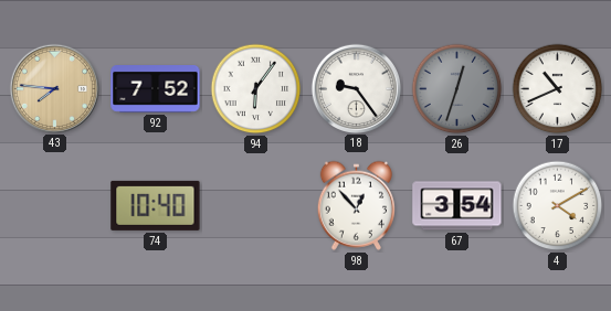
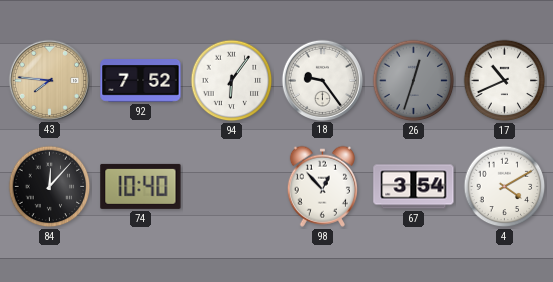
84: none -> 12:07
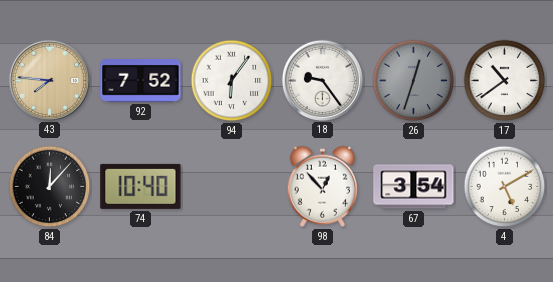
17: 10:41 -> 10:39
4: 4:10 -> 5:10
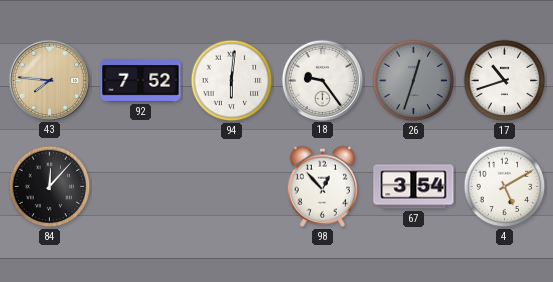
94: 6:06 -> 6:01
17: 10:39 -> 10:42
74: 10:40 -> none
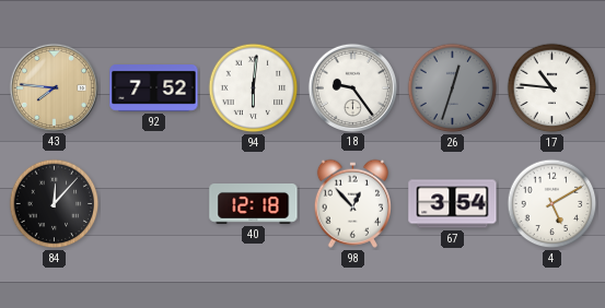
17: 10:42 -> 10:46
40: none -> 12:18
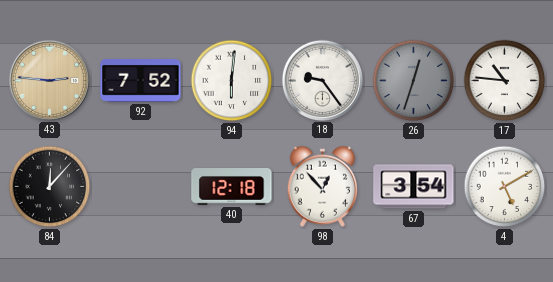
43: 7:46 -> 2:46
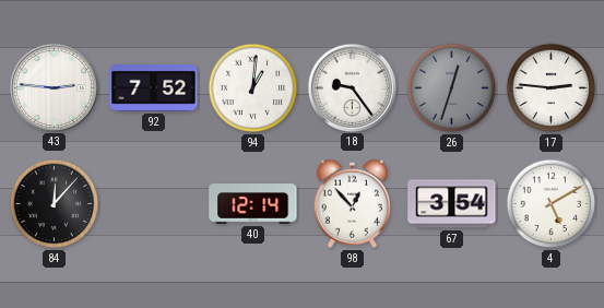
43 dial: champagne -> white
94: 6:01 -> 1:01
17: 10:46 -> 2:46
40: 12:18 -> 12:14
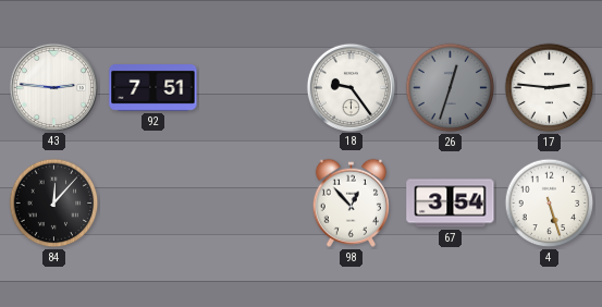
92: 7:52 -> 7:51
94: 1:01 -> none
40: 12:14 -> none
4: 5:10 -> 5:27
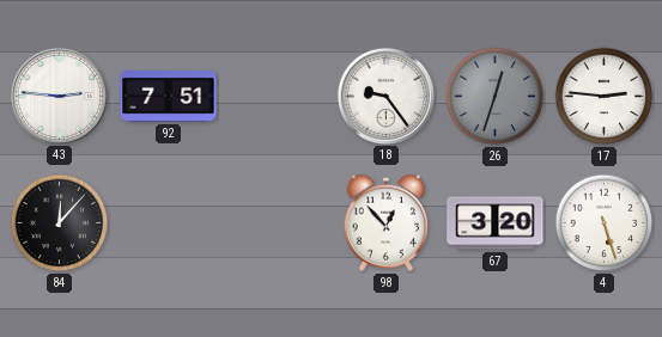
67: 3:54 -> 3:20
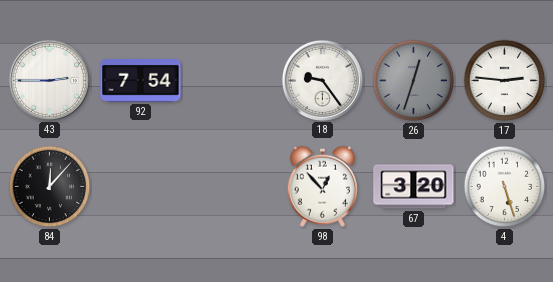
43: 2:46 -> 2:45
92: 7:51 -> 7:54
